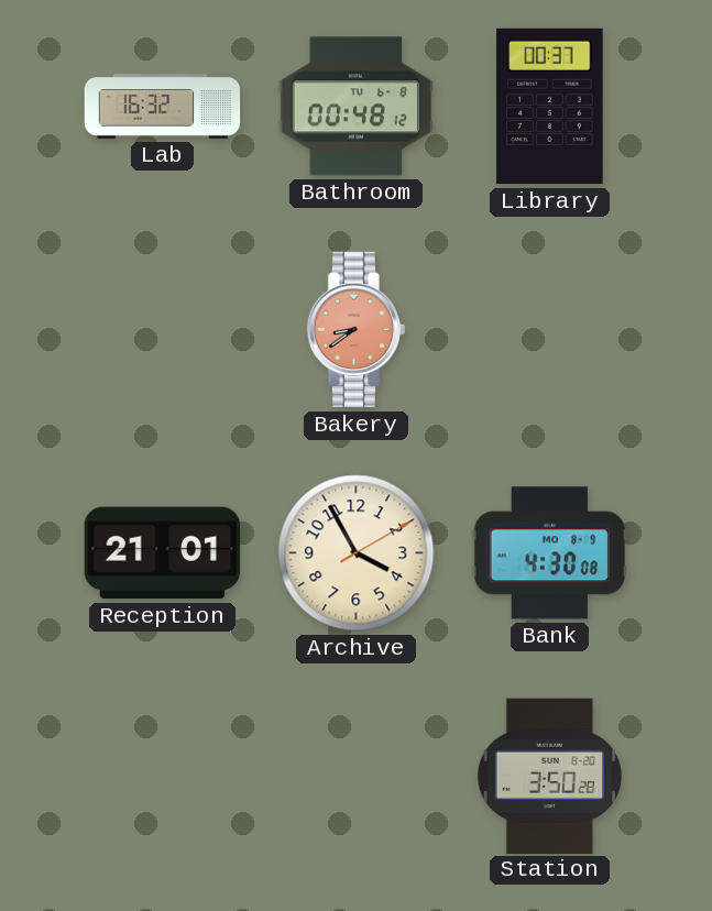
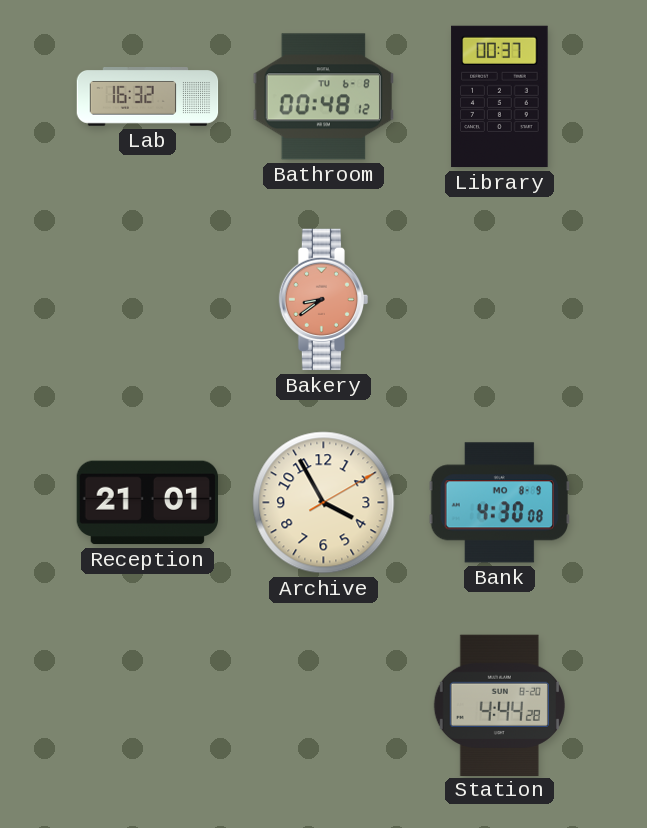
Station: 3:50 -> 4:44
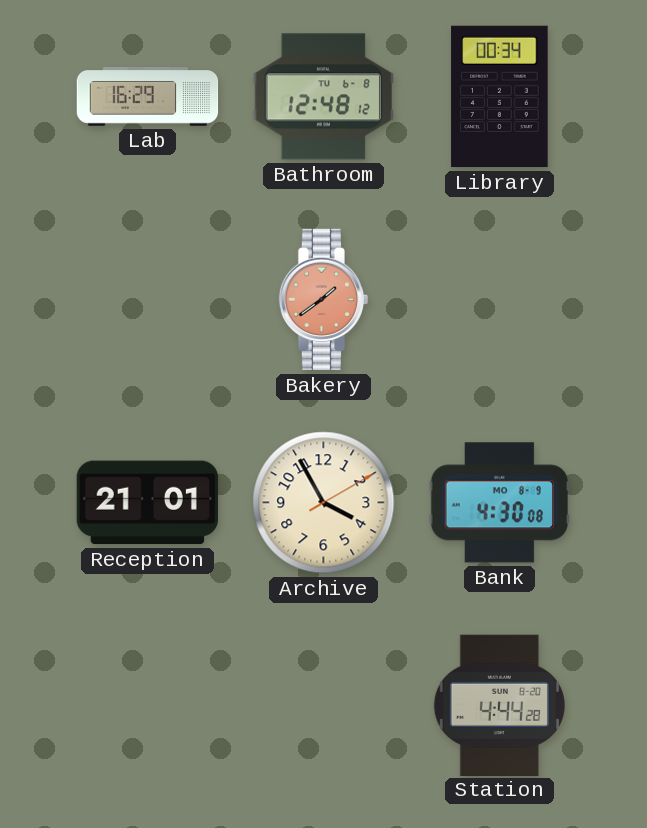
Lab: 16:32 -> 16:29
Bathroom: 00:48 -> 12:48
Library: 00:37 -> 00:34
Bakery: 8:39 -> 1:39
